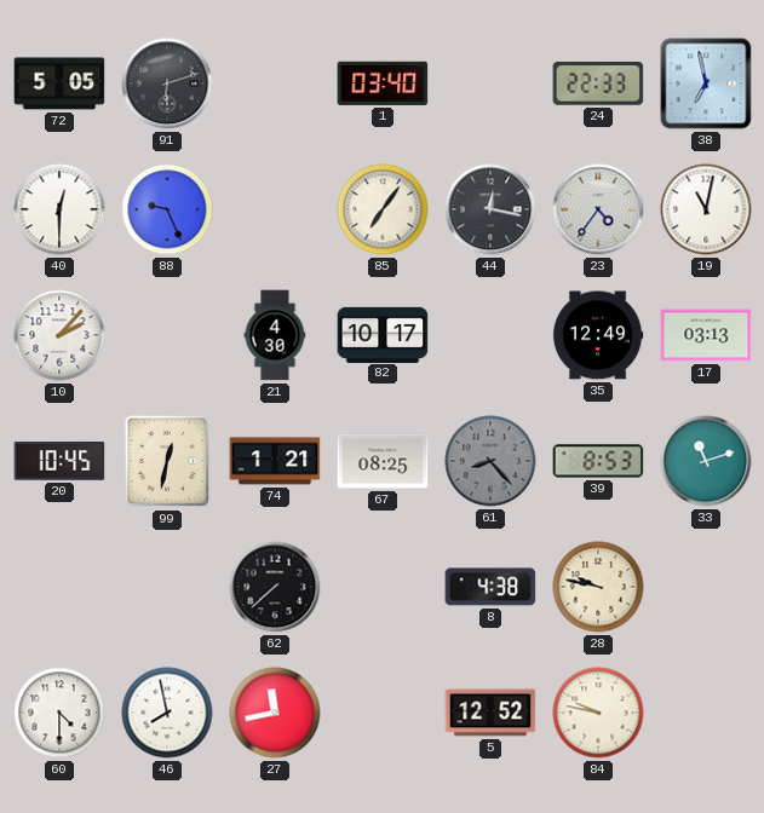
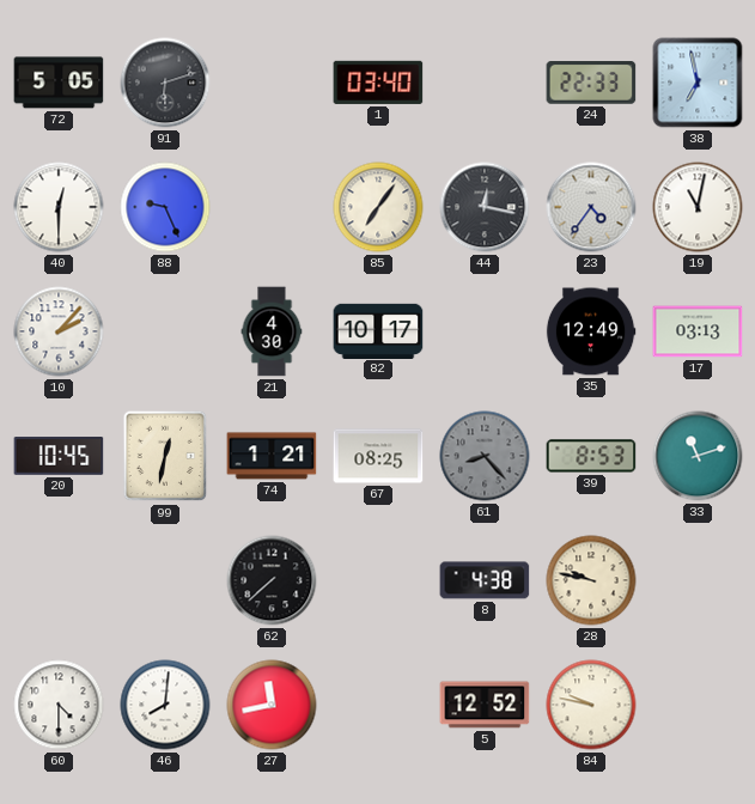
46: 7:58 -> 8:01
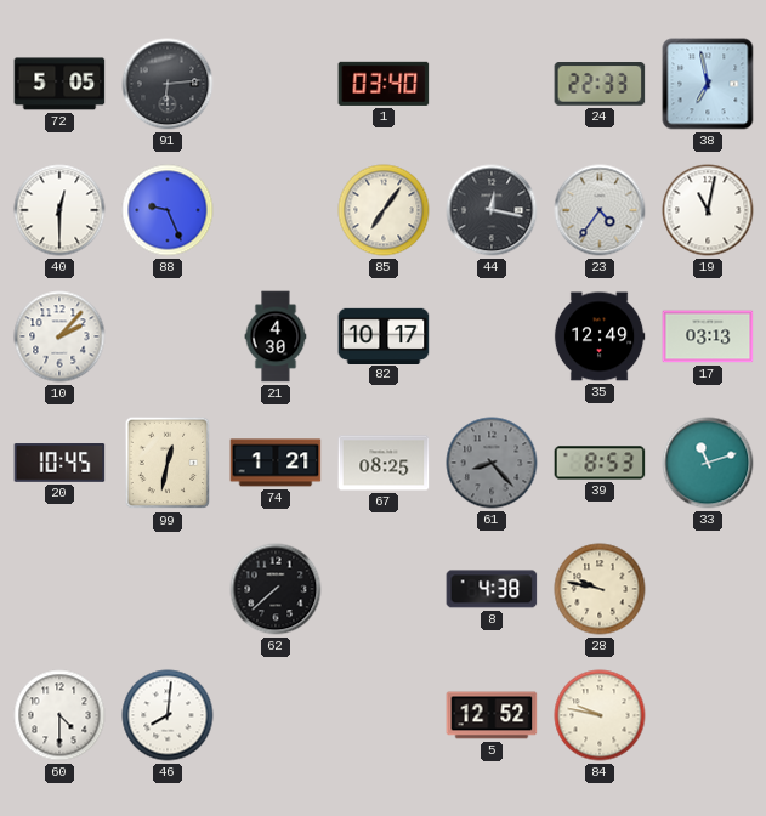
91: 6:12 -> 6:14
27: 11:43 -> none
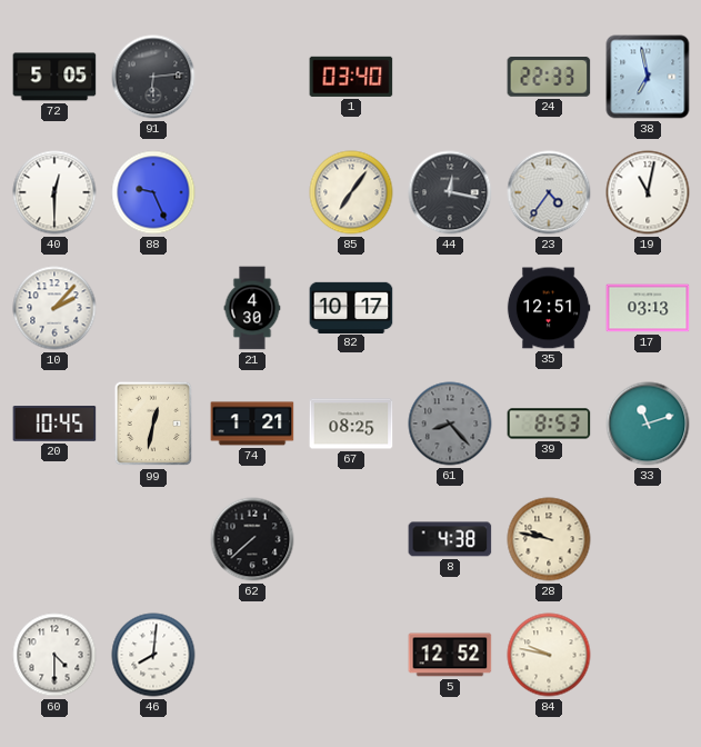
35: 12:49 -> 12:51
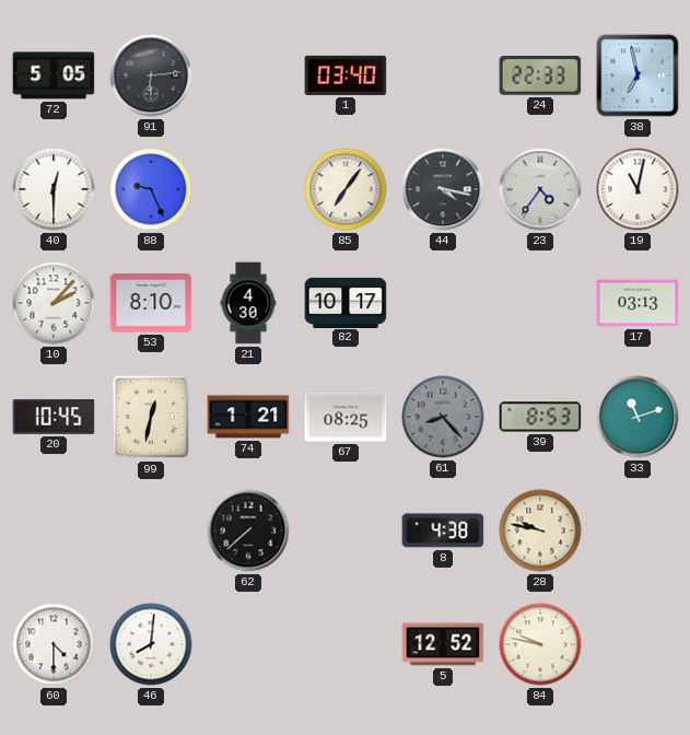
44: 12:17 -> 4:17
53: none -> 8:10
35: 12:51 -> none
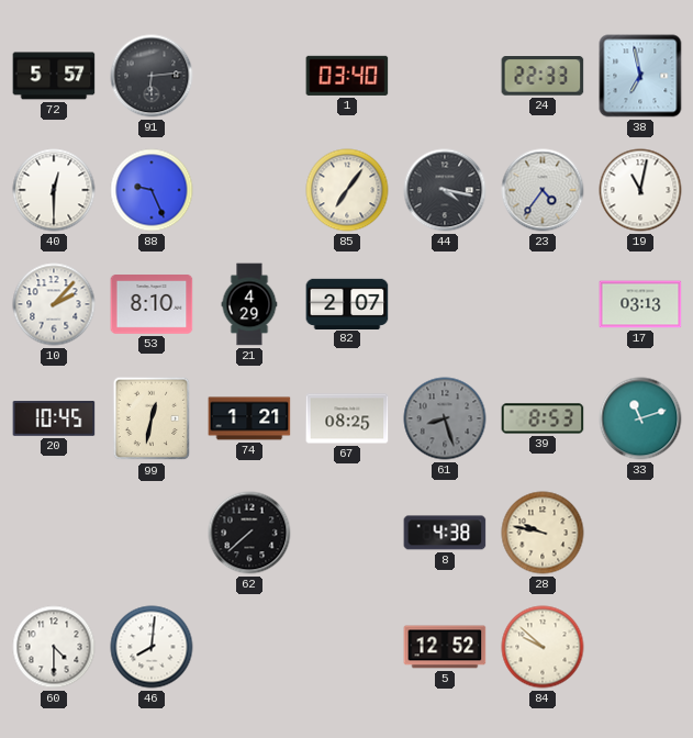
72: 5:05 -> 5:57
21: 4:30 -> 4:29
82: 10:17 -> 2:07
61: 8:23 -> 8:27
84: 9:47 -> 9:52
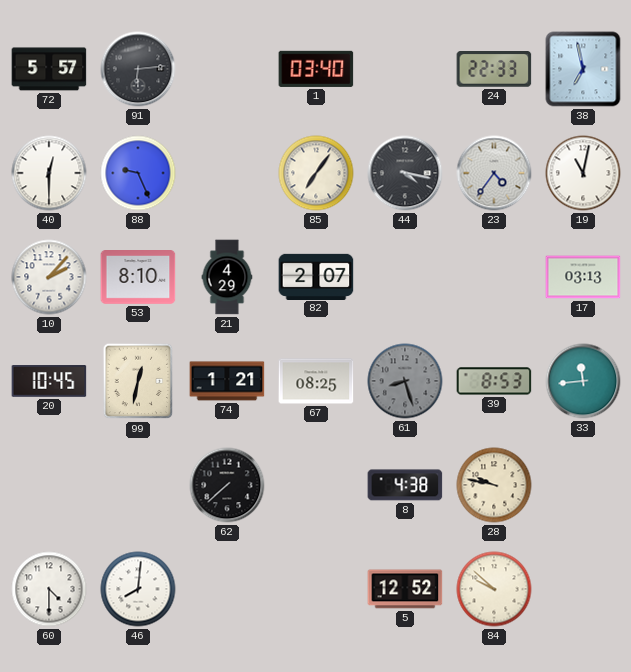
33: 11:12 -> 11:44
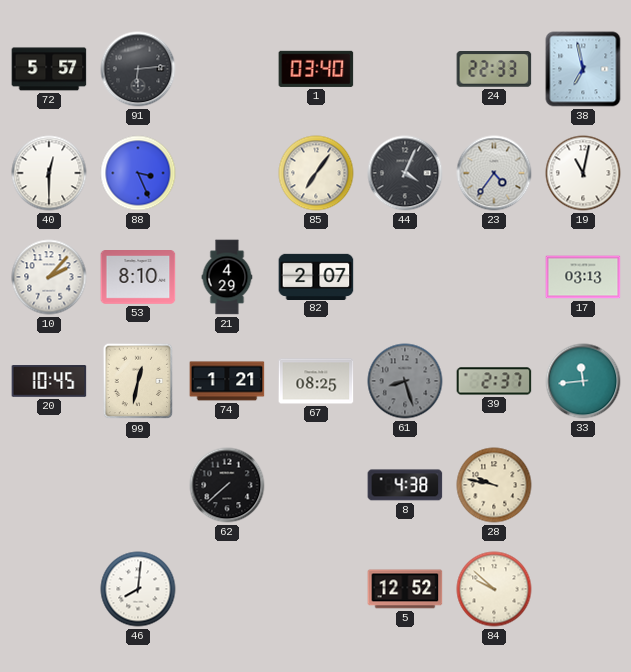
88: 9:26 -> 3:26
44: 4:17 -> 4:04
39: 8:53 -> 2:37
60: 4:30 -> none
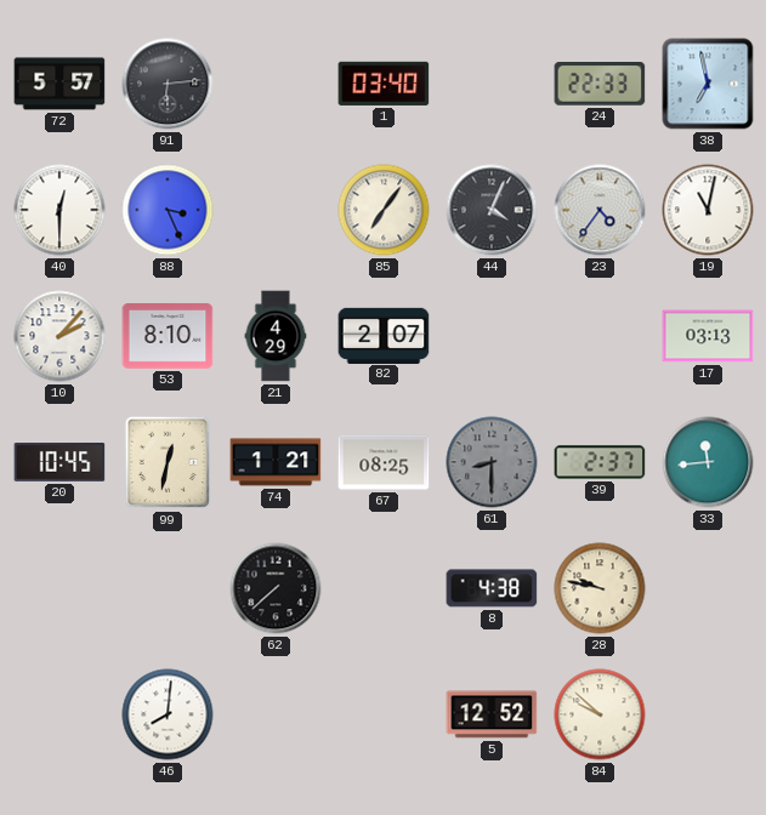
61: 8:27 -> 8:30
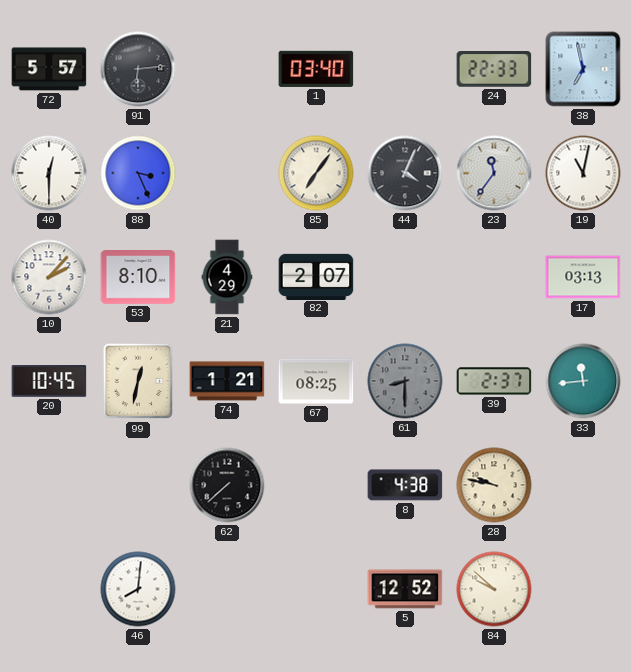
23: 4:36 -> 11:36
